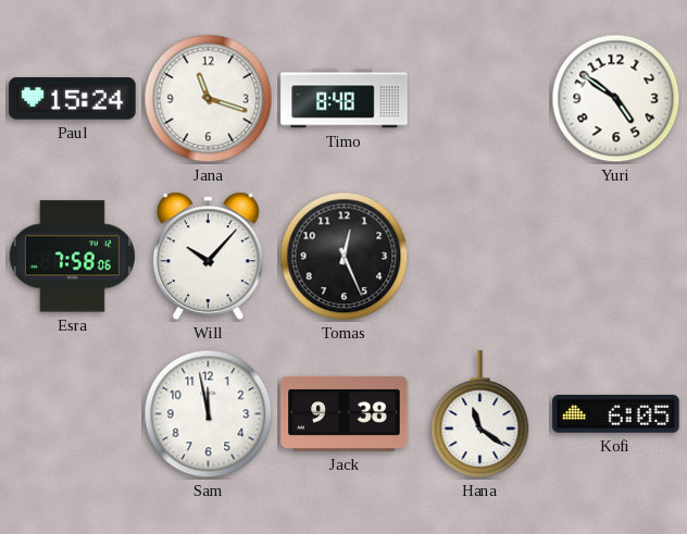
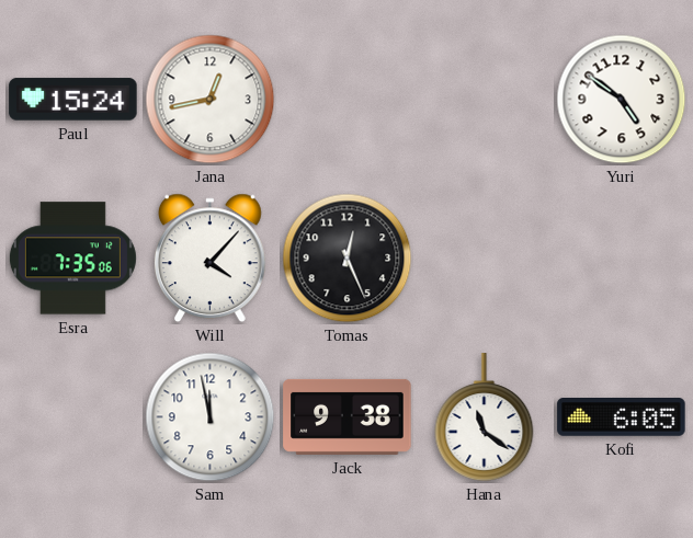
Jana: 11:18 -> 12:43
Timo: 8:48 -> none
Esra: 7:58 -> 7:35
Will: 10:07 -> 4:07
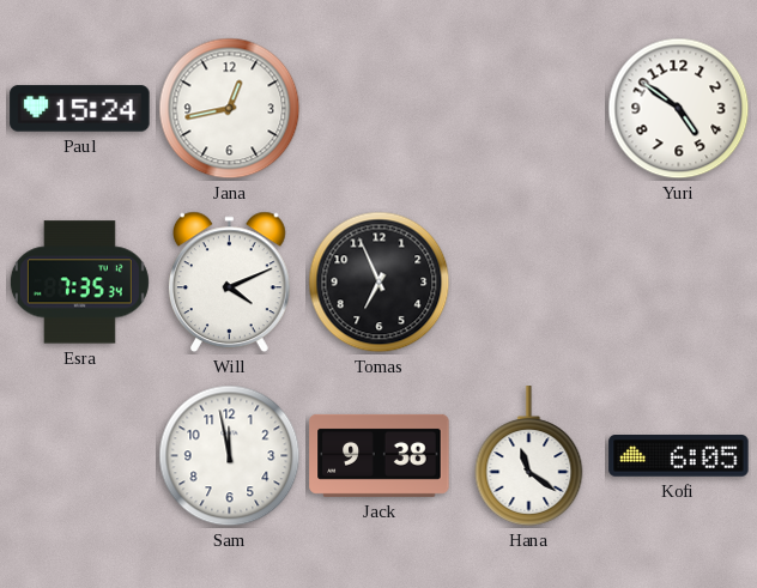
Esra: 7:35:06 -> 7:35:34
Will: 4:07 -> 4:11
Tomas: 12:26 -> 6:56
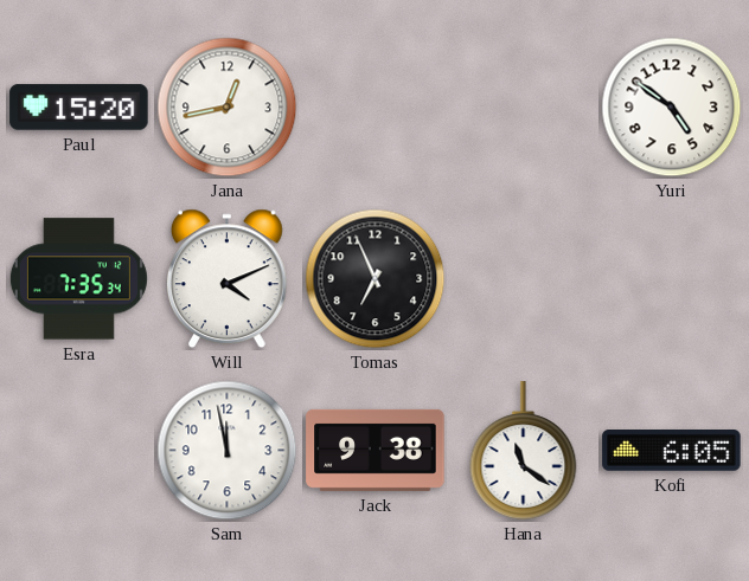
Paul: 15:24 -> 15:20
